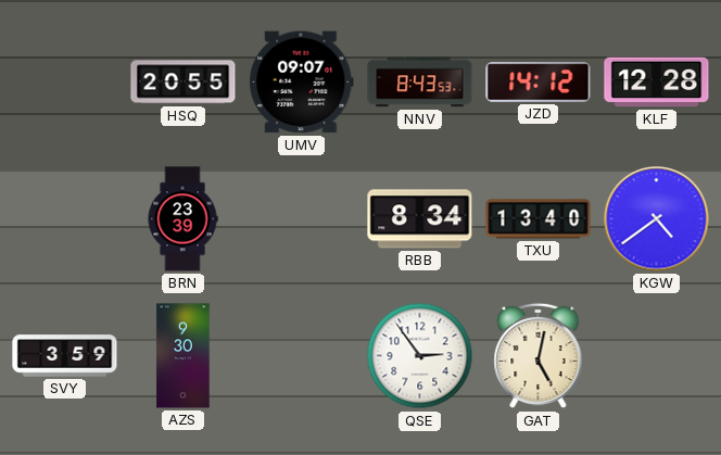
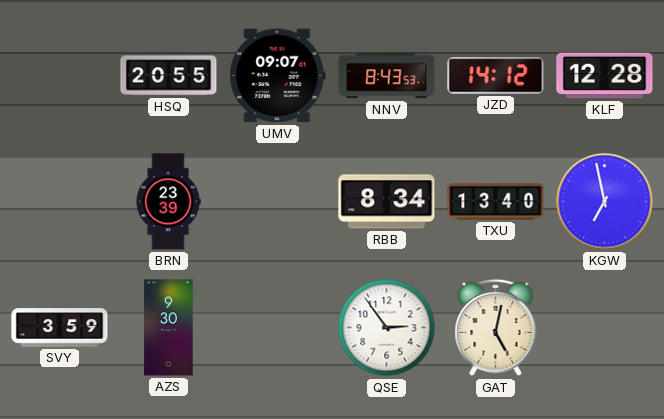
KGW: 4:39 -> 6:58
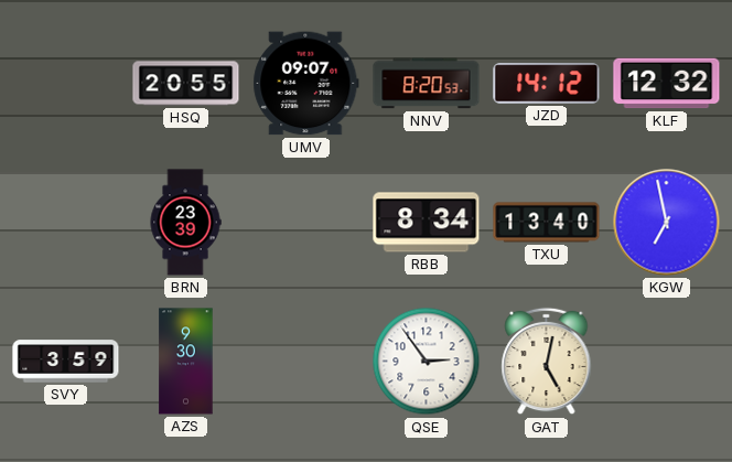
NNV: 8:43 -> 8:20
KLF: 12:28 -> 12:32
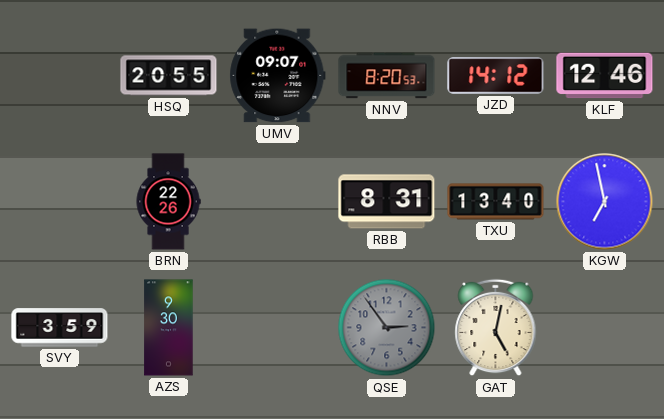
KLF: 12:32 -> 12:46
BRN: 23:39 -> 22:26
RBB: 8:34 -> 8:31
QSE dial: white -> grey
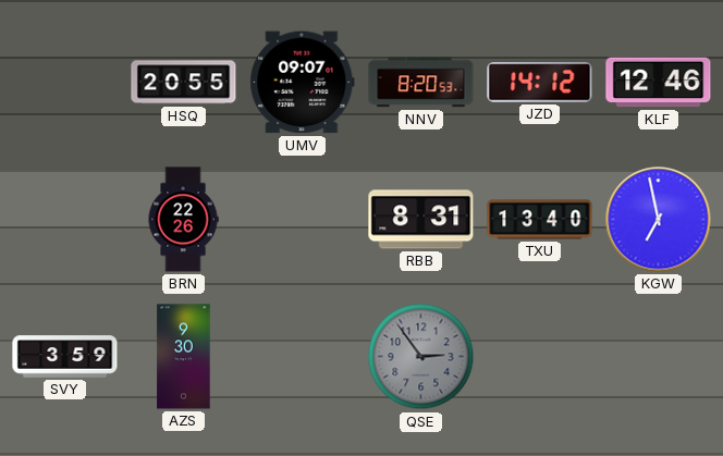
GAT: 5:02 -> none
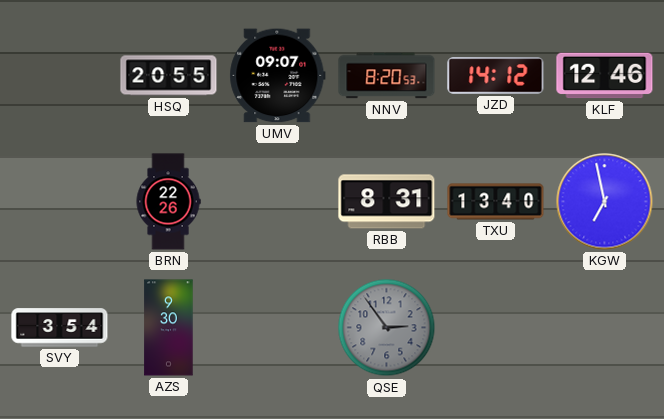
SVY: 3:59 -> 3:54
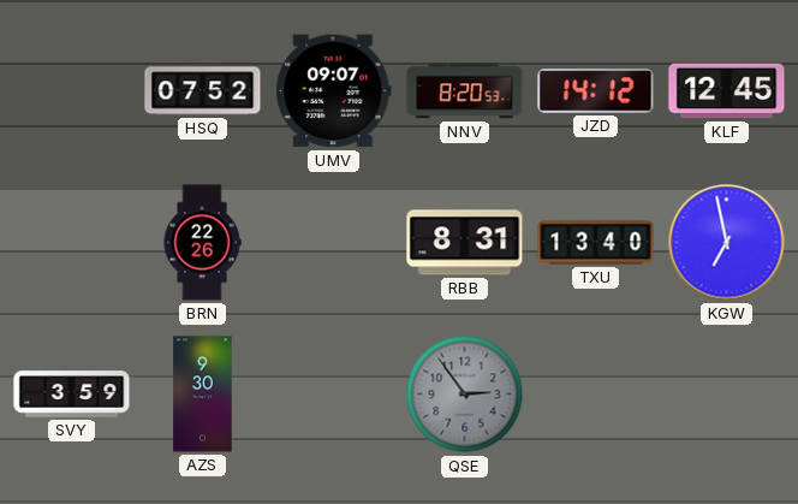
HSQ: 20:55 -> 07:52
KLF: 12:46 -> 12:45
SVY: 3:54 -> 3:59
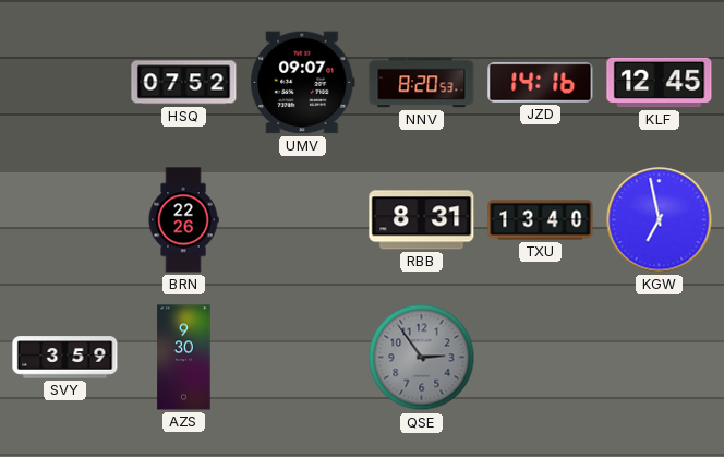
JZD: 14:12 -> 14:16
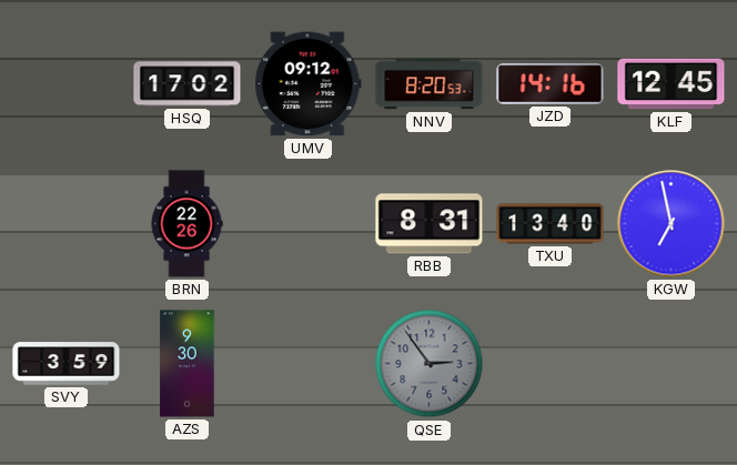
HSQ: 07:52 -> 17:02
UMV: 09:07 -> 09:12
